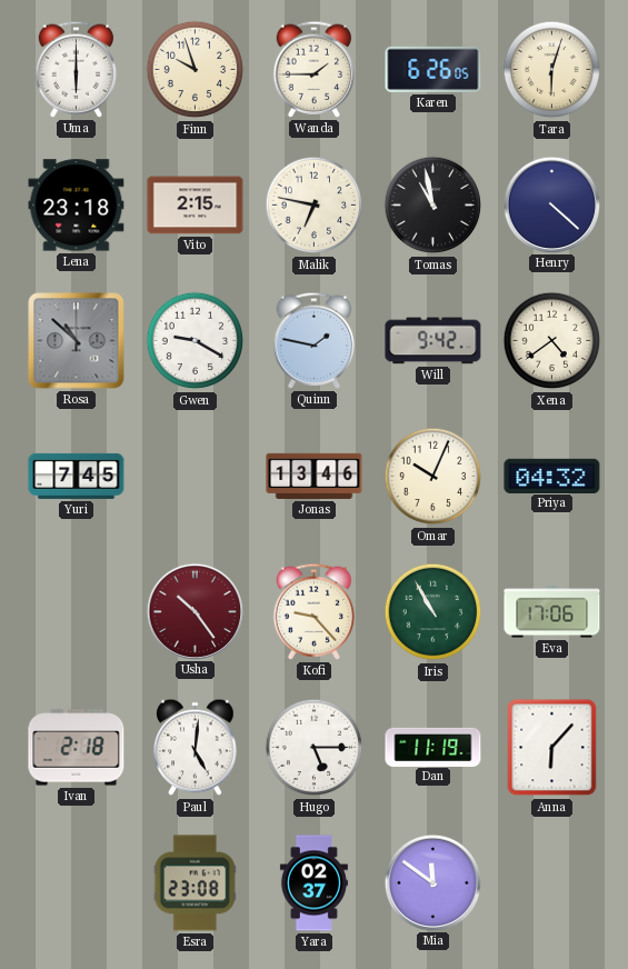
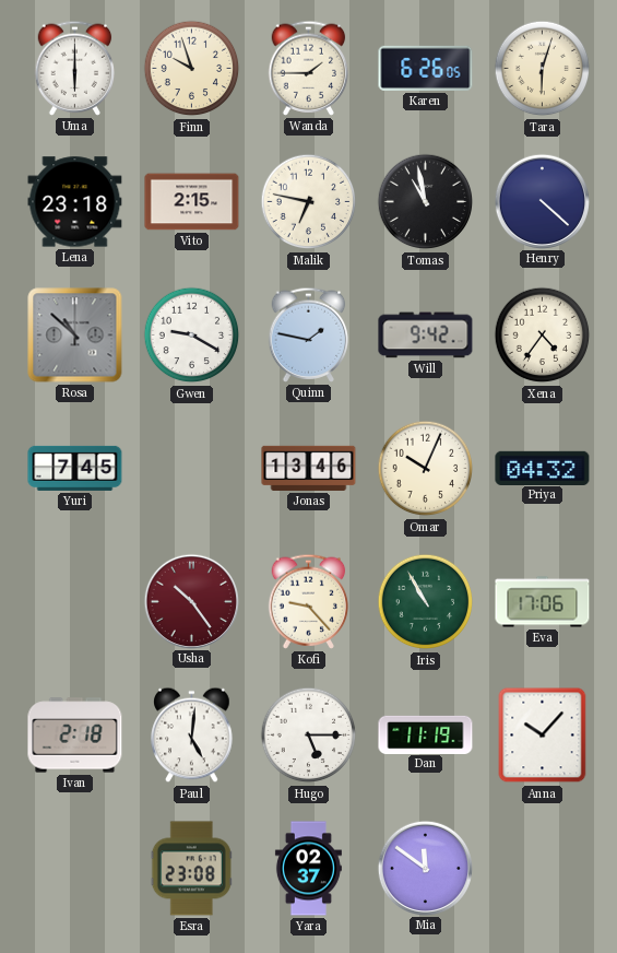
Xena: 4:39 -> 4:36
Anna: 6:07 -> 10:07
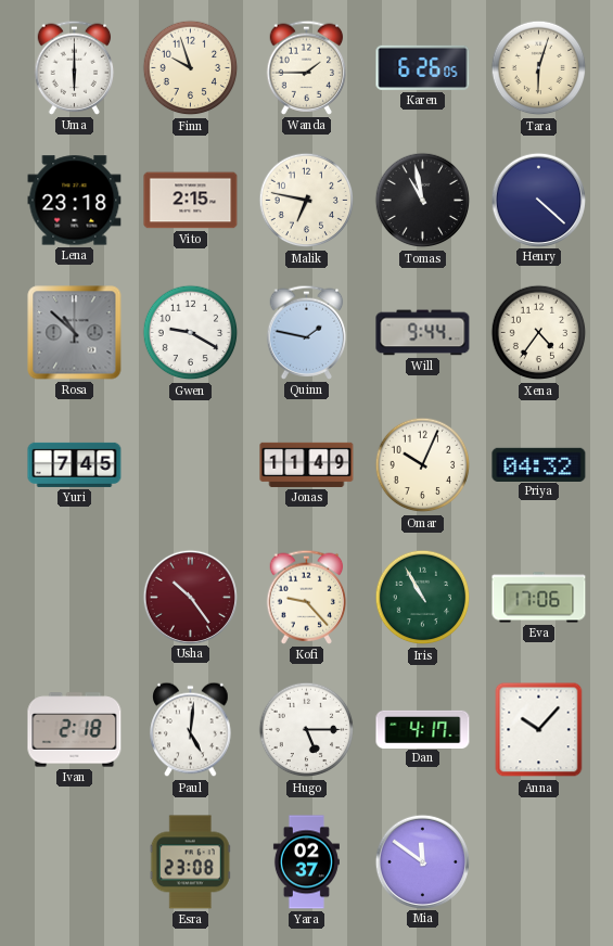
Will: 9:42 -> 9:44
Jonas: 13:46 -> 11:49
Dan: 11:19 -> 4:17
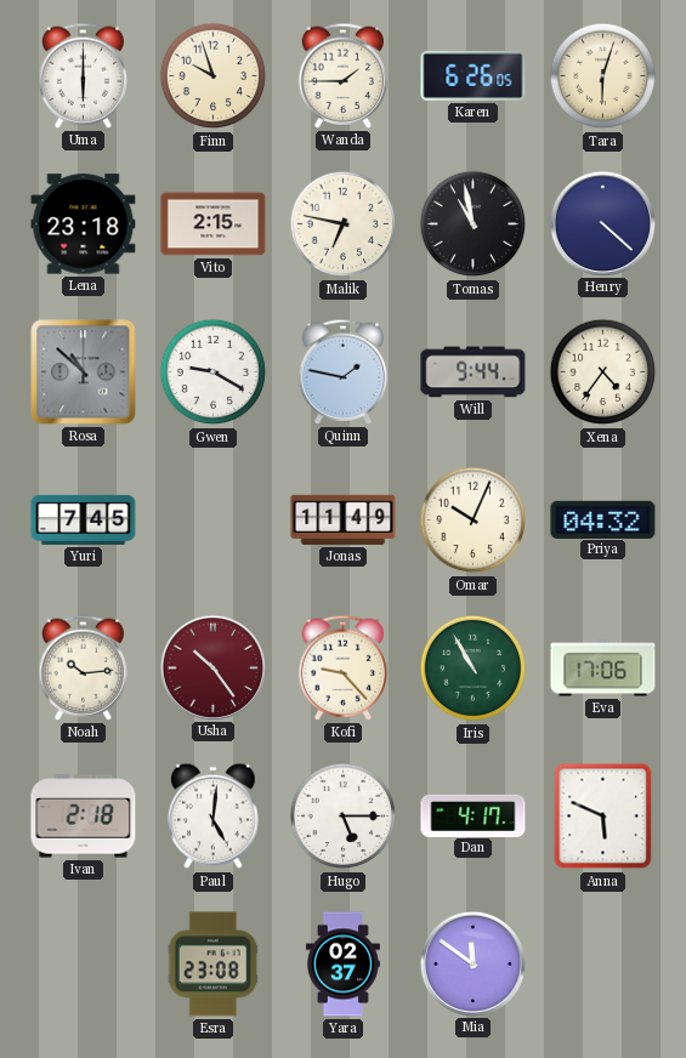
Noah: none -> 10:14
Anna: 10:07 -> 5:49
